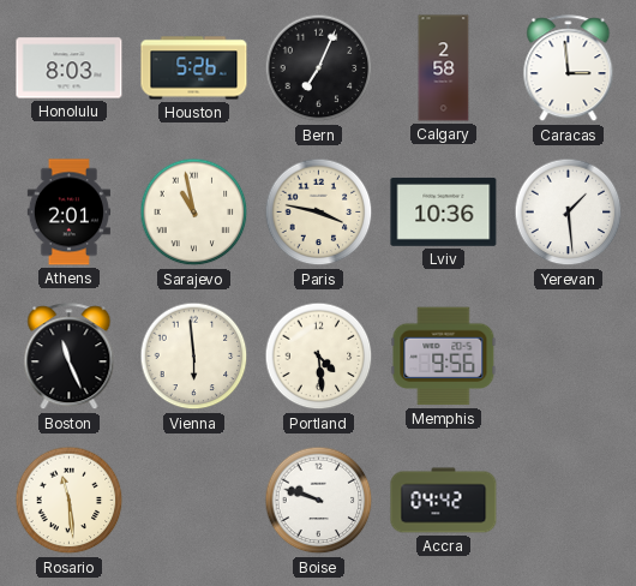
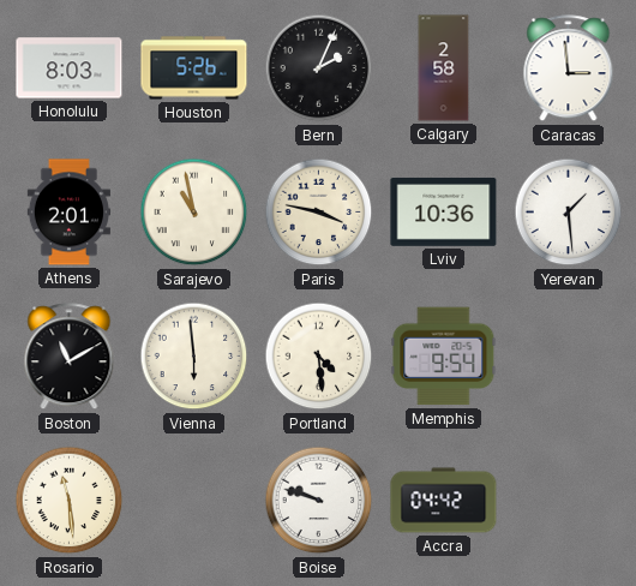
Bern: 7:04 -> 2:04
Boston: 11:26 -> 11:10
Memphis: 9:56 -> 9:54
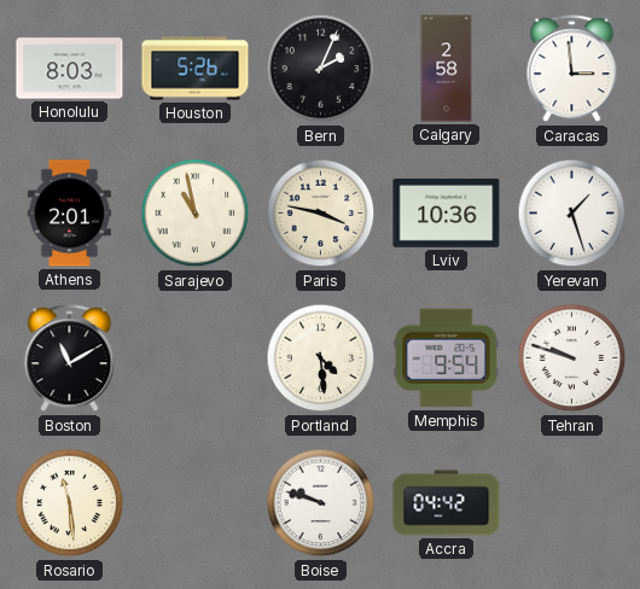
Yerevan: 1:29 -> 1:27
Vienna: 5:59 -> none
Tehran: none -> 9:48
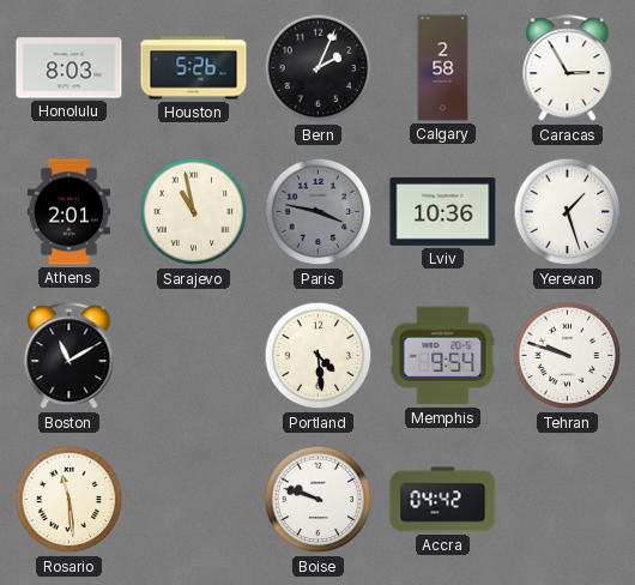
Caracas: 2:59 -> 2:55
Paris dial: cream -> grey
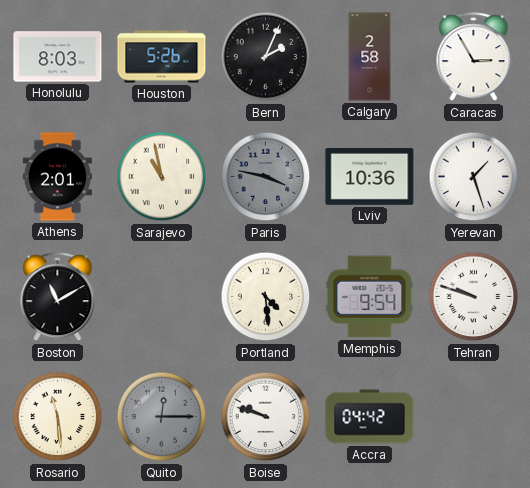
Quito: none -> 12:15
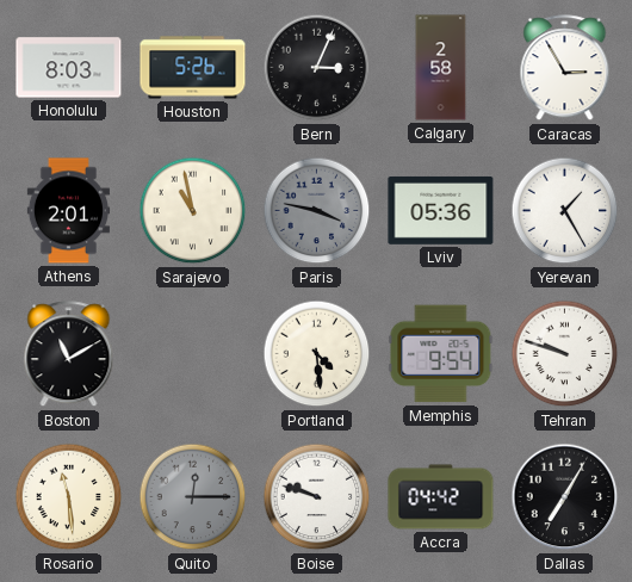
Bern: 2:04 -> 3:04
Lviv: 10:36 -> 05:36
Yerevan: 1:27 -> 1:25
Dallas: none -> 7:05
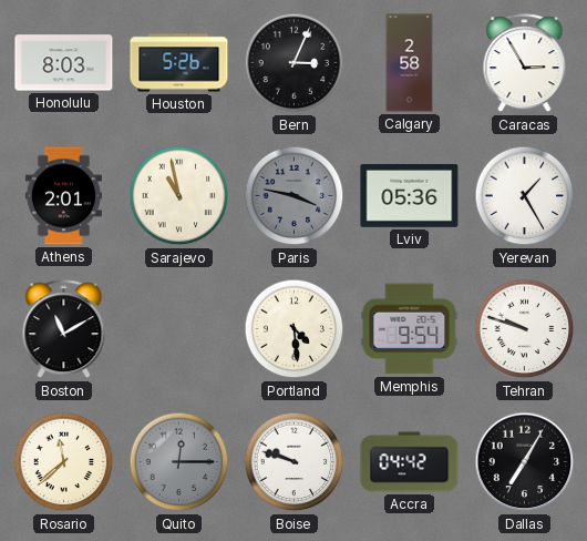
Rosario: 11:29 -> 11:38
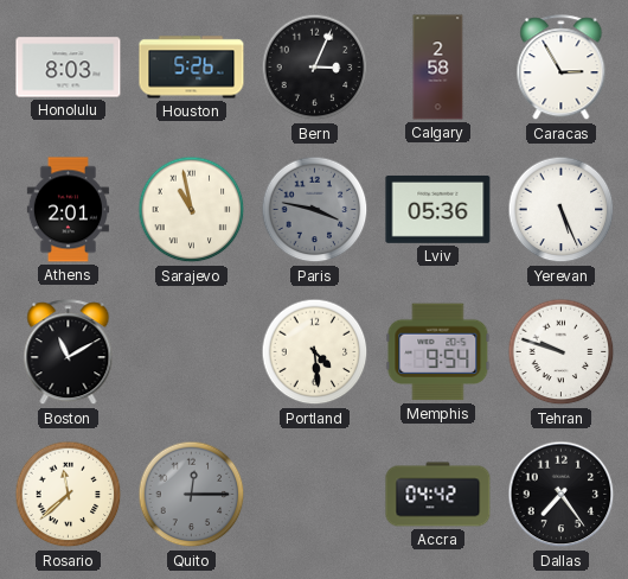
Yerevan: 1:25 -> 5:26
Boise: 9:48 -> none
Dallas: 7:05 -> 7:24
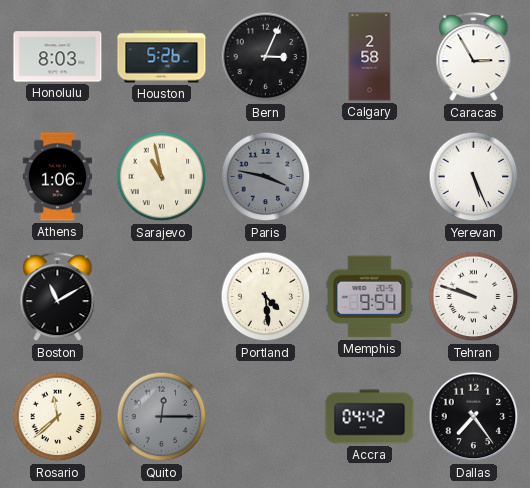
Athens: 2:01 -> 1:06
Lviv: 05:36 -> none
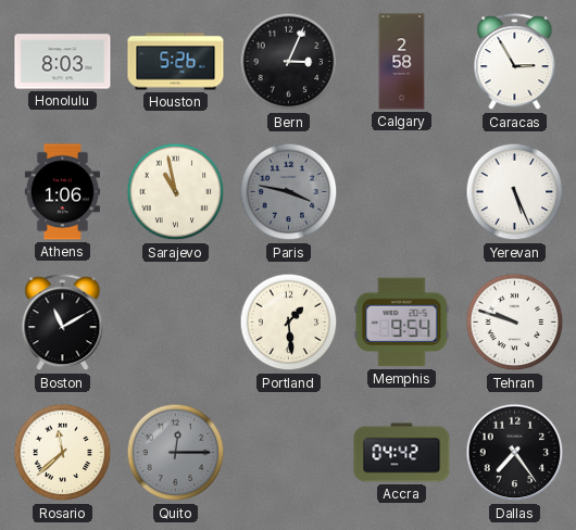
Portland: 4:29 -> 1:29
